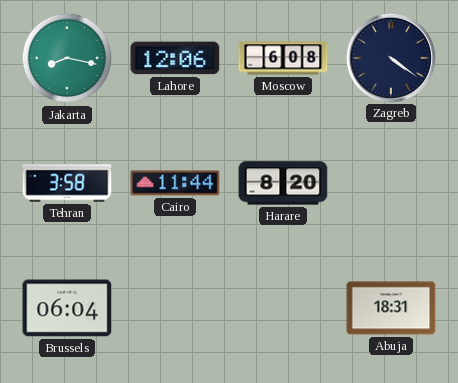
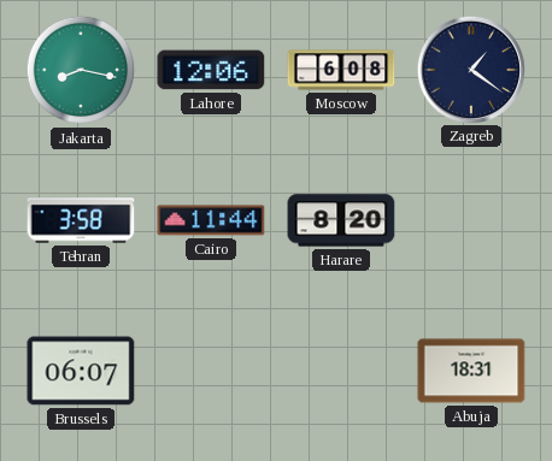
Zagreb: 4:21 -> 1:21
Brussels: 06:04 -> 06:07
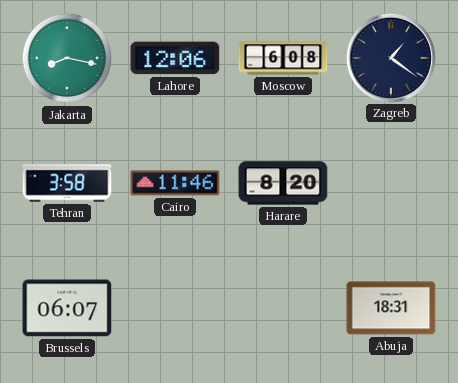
Cairo: 11:44 -> 11:46
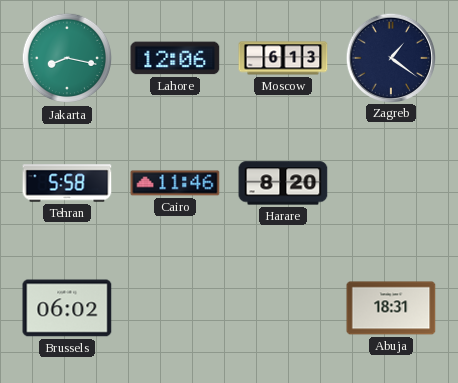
Moscow: 6:08 -> 6:13
Tehran: 3:58 -> 5:58
Brussels: 06:07 -> 06:02
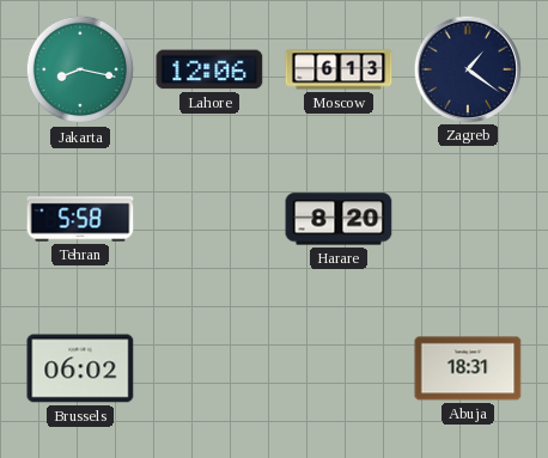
Cairo: 11:46 -> none
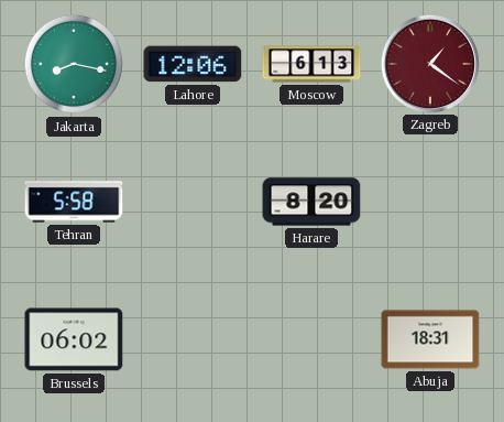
Zagreb dial: navy -> burgundy
